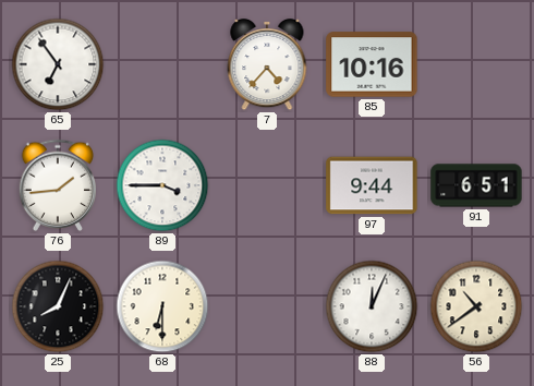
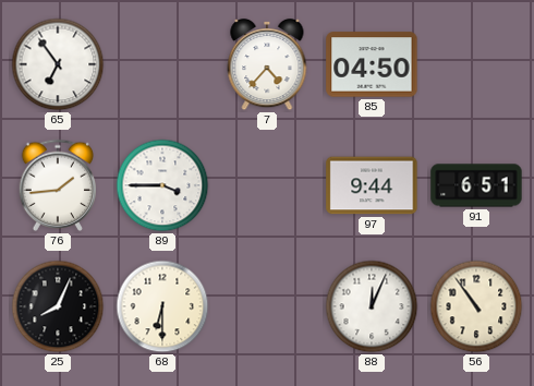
85: 10:16 -> 04:50
56: 10:39 -> 10:54
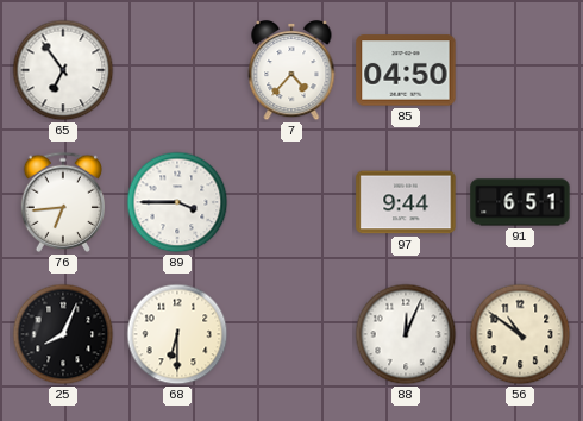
76: 1:44 -> 6:44
56: 10:54 -> 10:51
